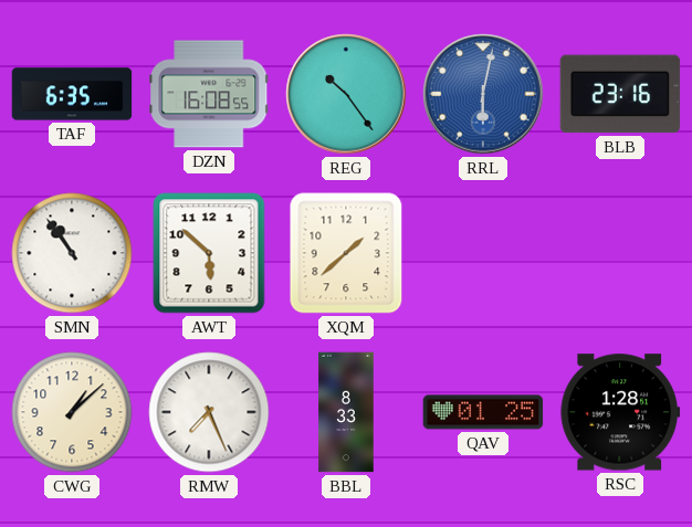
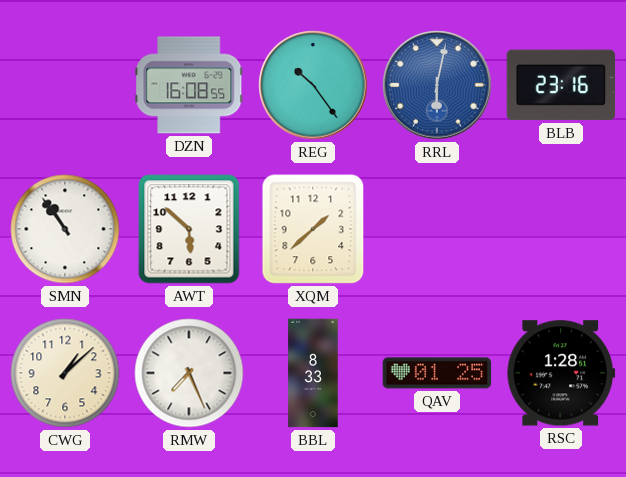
TAF: 6:35 -> none
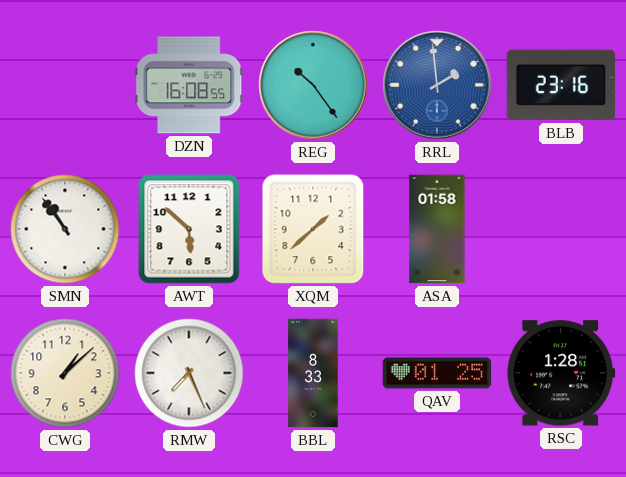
RRL: 6:02 -> 1:59
ASA: none -> 01:58
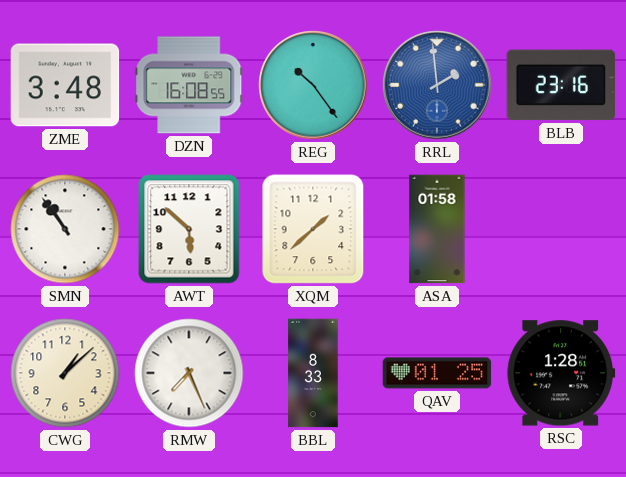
ZME: none -> 3:48
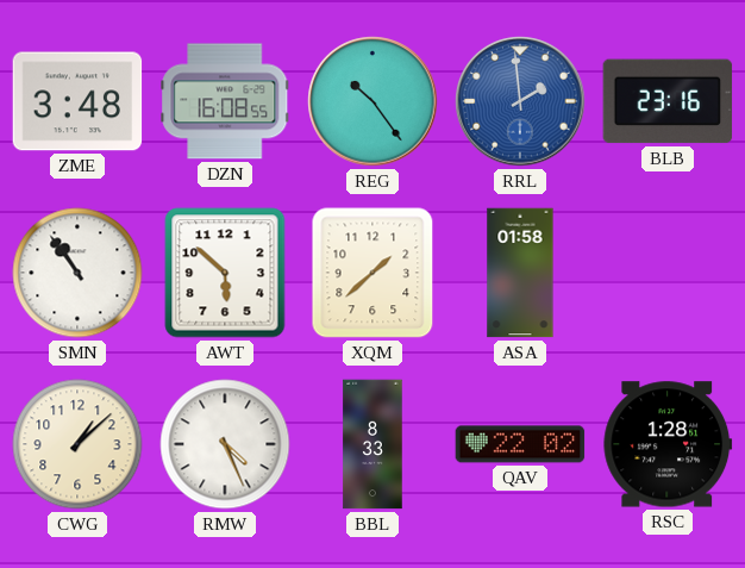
RMW: 7:26 -> 4:26
QAV: 01:25 -> 22:02
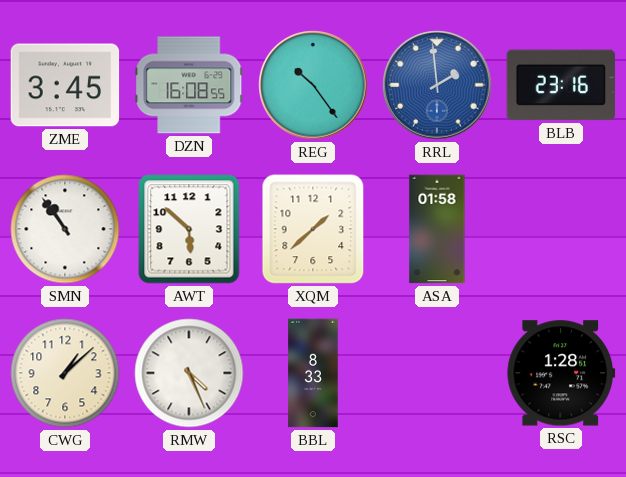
ZME: 3:48 -> 3:45
QAV: 22:02 -> none
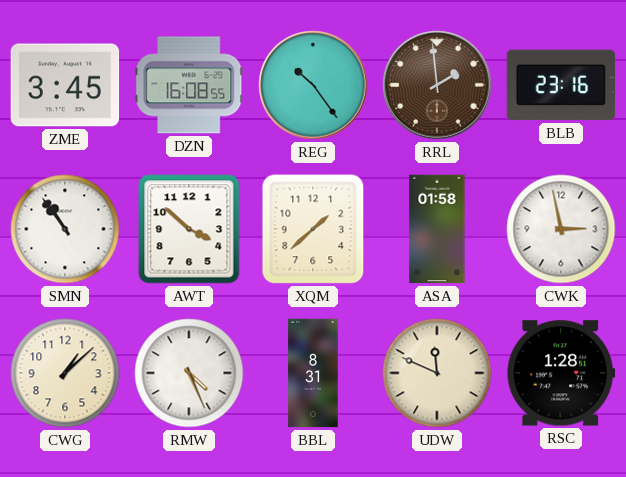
RRL dial: blue -> brown
AWT: 5:52 -> 3:52
CWK: none -> 2:58
BBL: 8:33 -> 8:31
UDW: none -> 11:49
